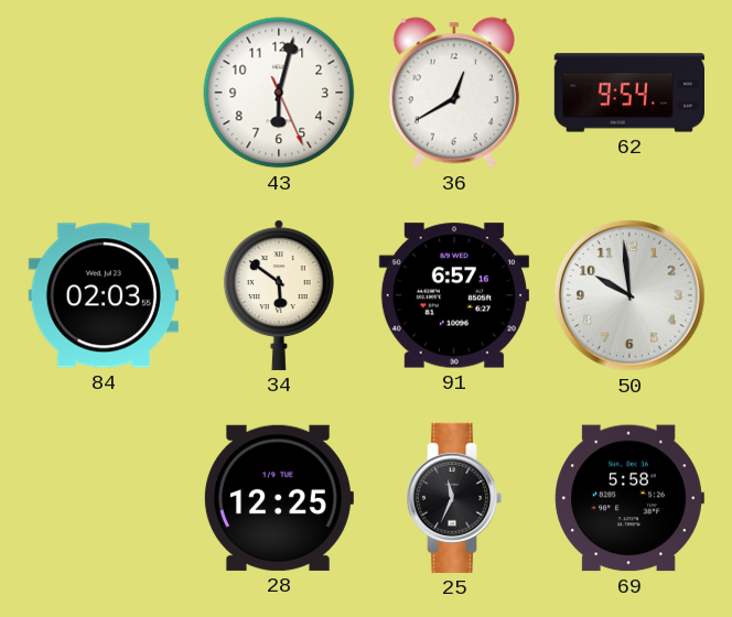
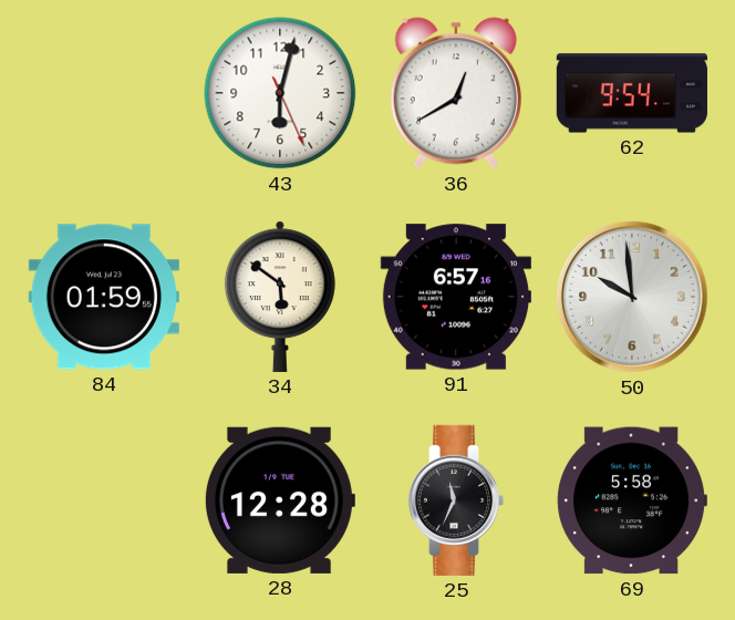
84: 02:03 -> 01:59
28: 12:25 -> 12:28
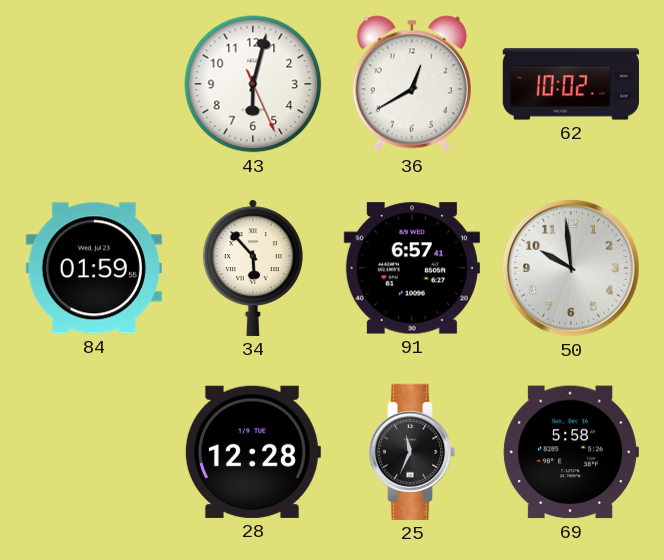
62: 9:54 -> 10:02
34: 5:51 -> 5:53
91: 6:57:16 -> 6:57:41
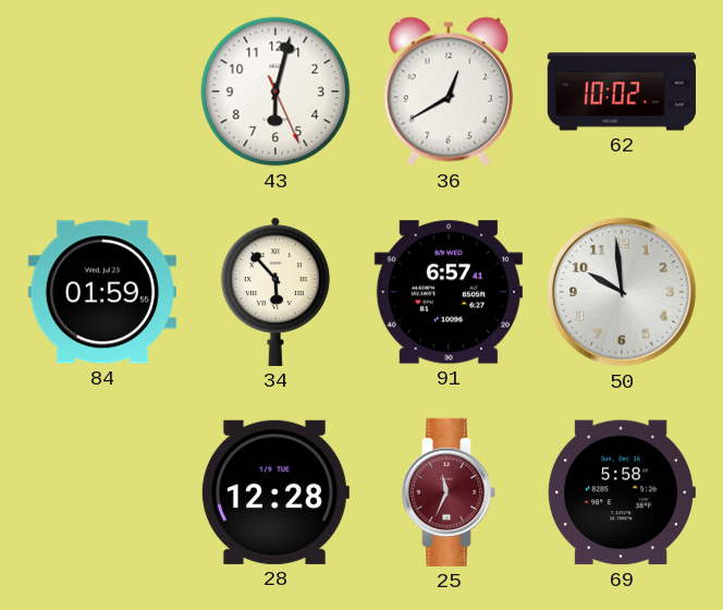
25 dial: black -> burgundy
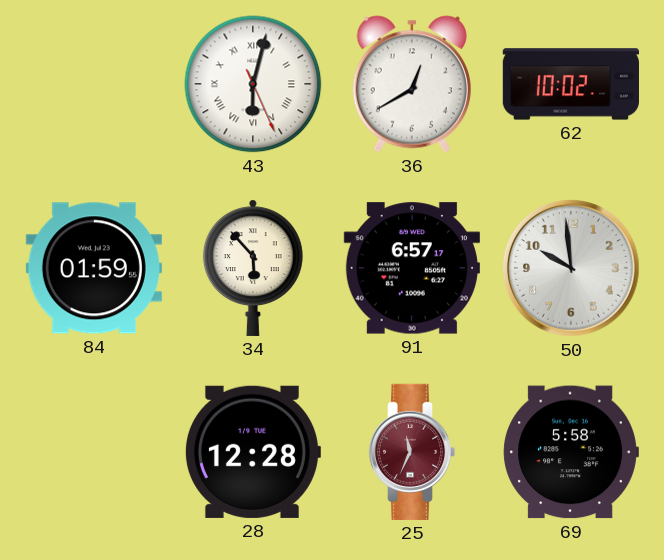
43 numerals: Arabic -> Roman
91: 6:57:41 -> 6:57:17
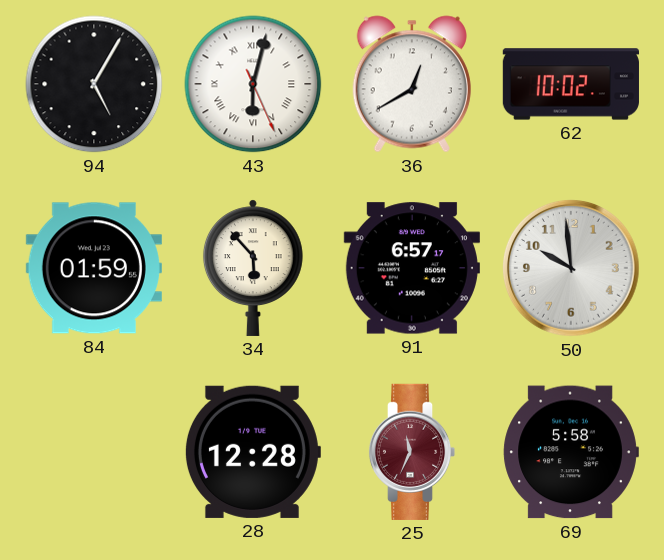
94: none -> 5:05
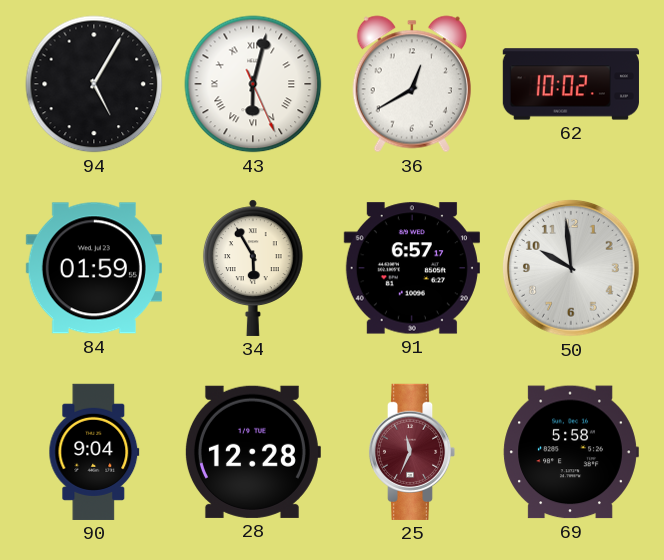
34: 5:53 -> 5:55
90: none -> 9:04
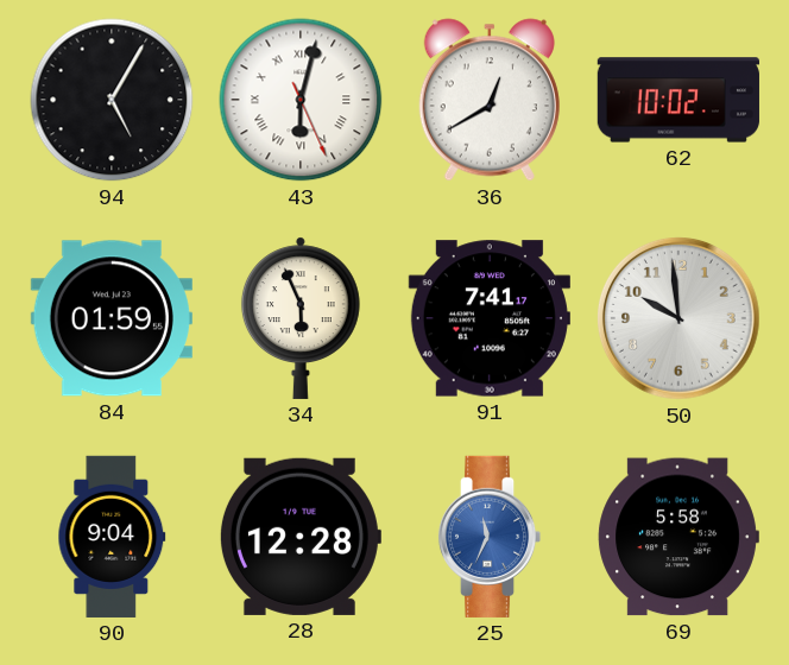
34: 5:55 -> 5:56
91: 6:57 -> 7:41
25 dial: burgundy -> blue
